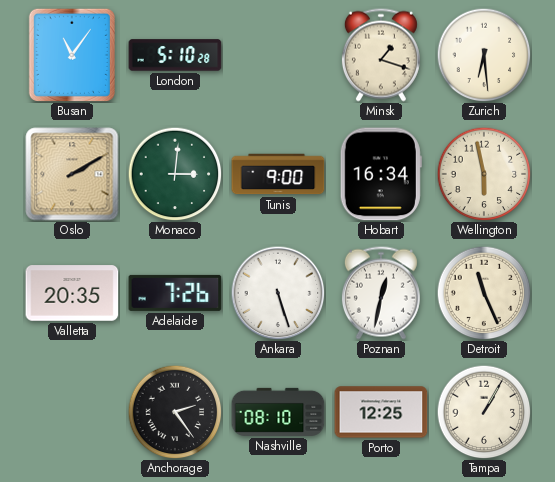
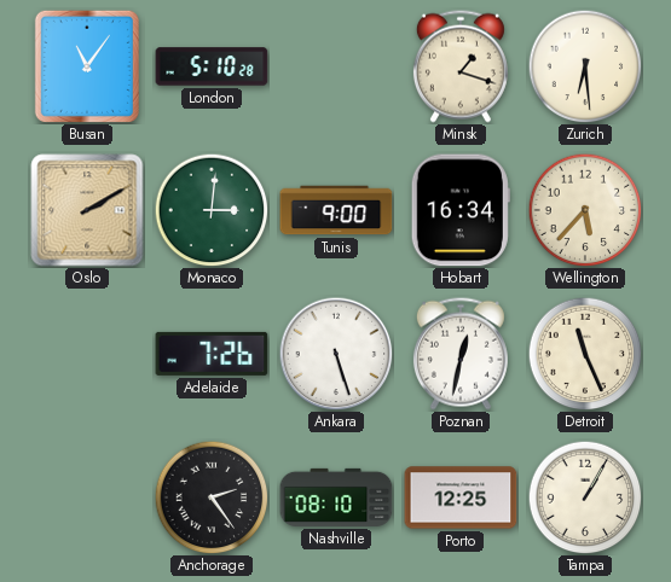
Wellington: 5:58 -> 5:37
Valletta: 20:35 -> none
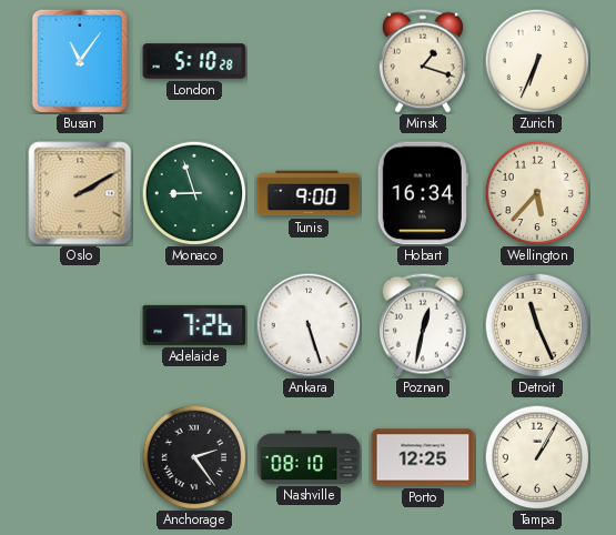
Zurich: 6:29 -> 6:34
Monaco: 3:01 -> 8:57
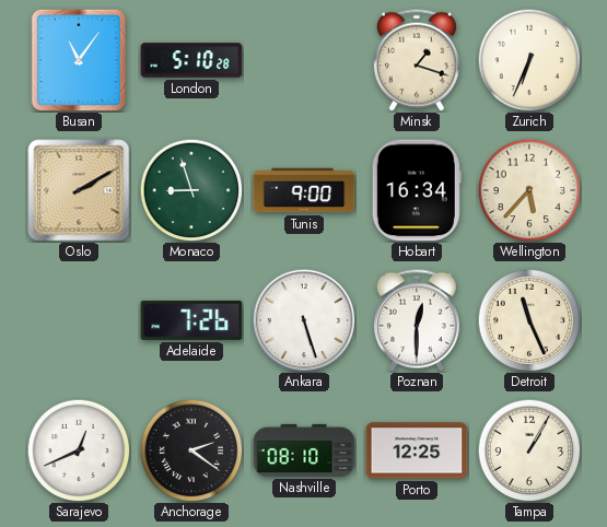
Poznan: 12:32 -> 12:30
Sarajevo: none -> 12:41
Anchorage: 2:24 -> 2:21
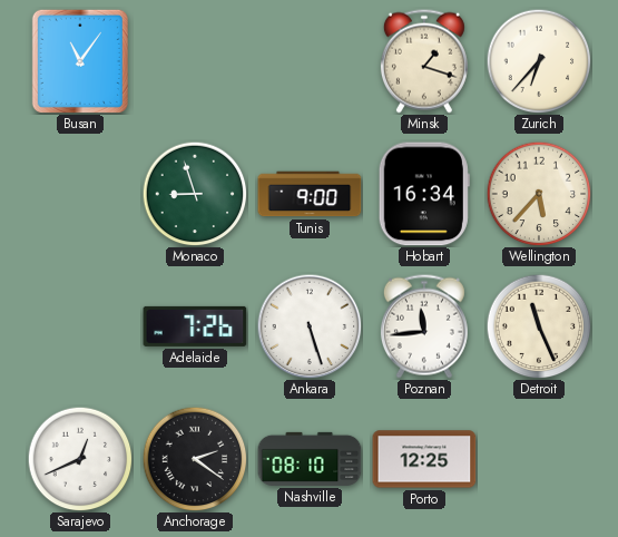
London: 5:10 -> none
Zurich: 6:34 -> 6:37
Oslo: 2:10 -> none
Poznan: 12:30 -> 11:44
Tampa: 1:05 -> none
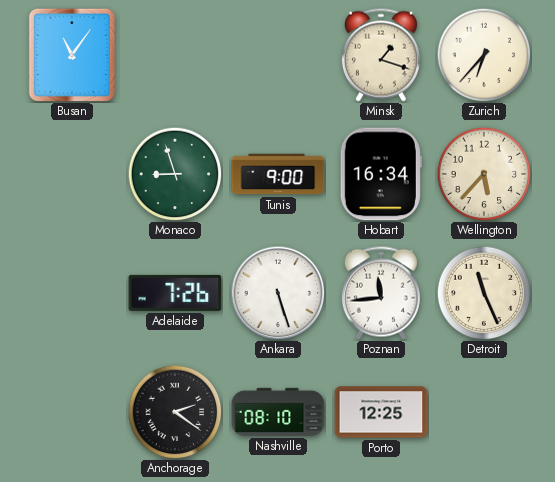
Sarajevo: 12:41 -> none
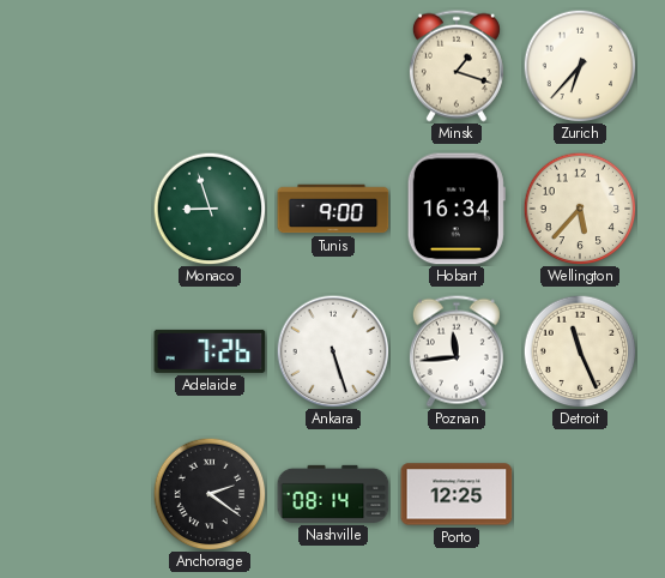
Busan: 11:06 -> none
Nashville: 08:10 -> 08:14
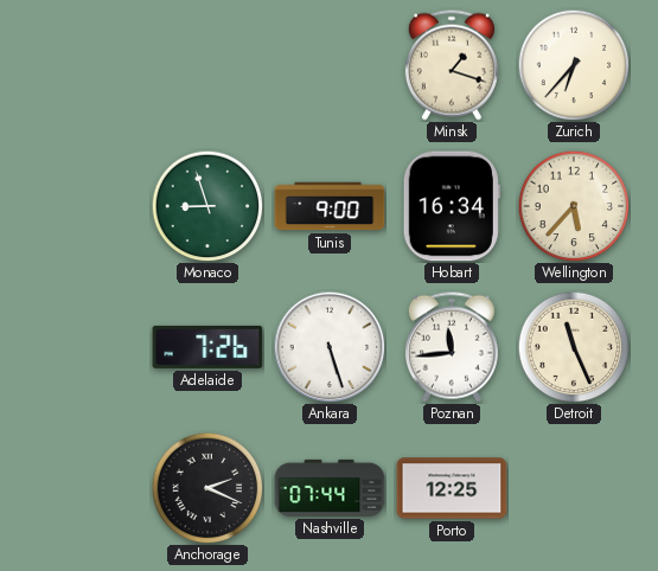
Anchorage: 2:21 -> 2:19
Nashville: 08:14 -> 07:44
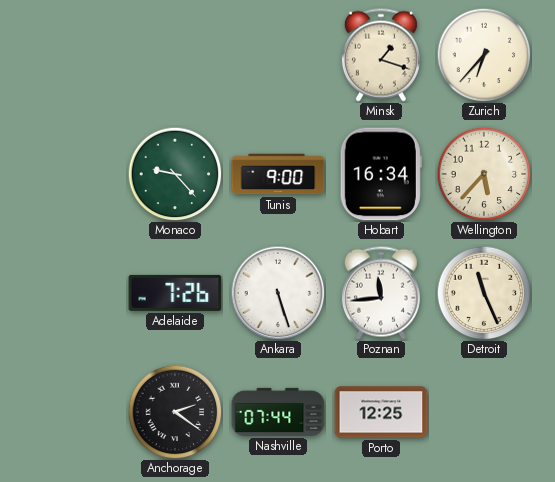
Monaco: 8:57 -> 9:23
Anchorage: 2:19 -> 2:21
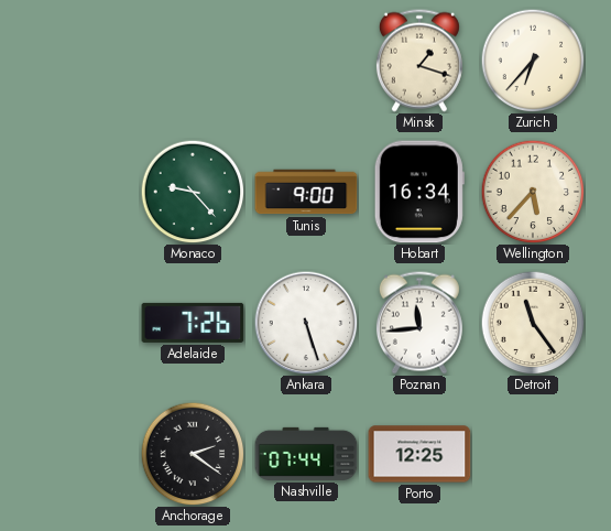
Detroit: 11:26 -> 11:24
